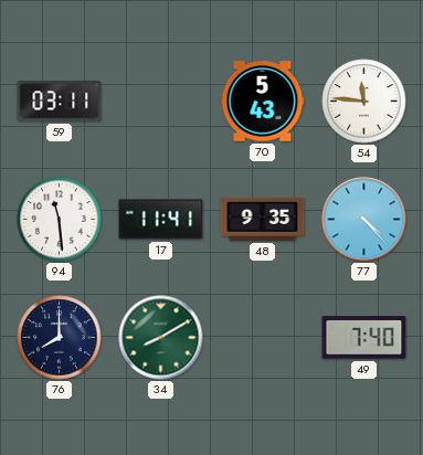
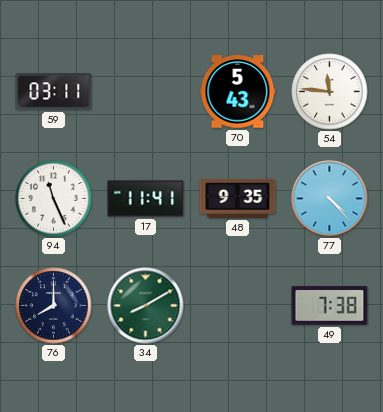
94: 11:29 -> 11:26
49: 7:40 -> 7:38
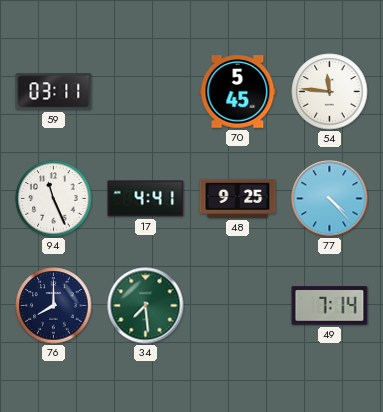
70: 5:43 -> 5:45
17: 11:41 -> 4:41
48: 9:35 -> 9:25
34: 8:10 -> 7:29
49: 7:38 -> 7:14
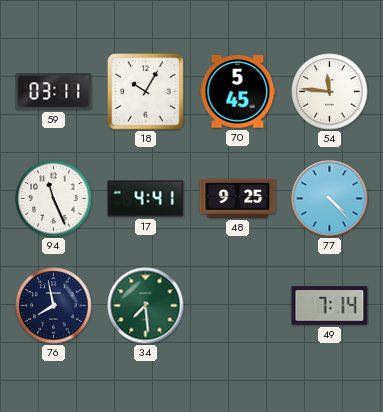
18: none -> 10:05
76: 8:00 -> 7:58
